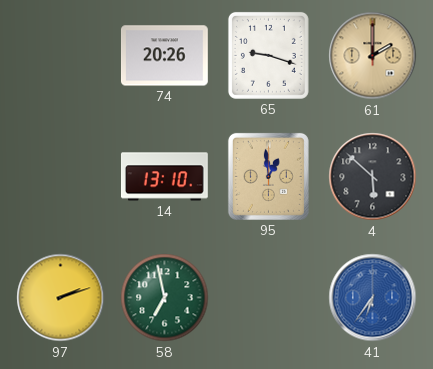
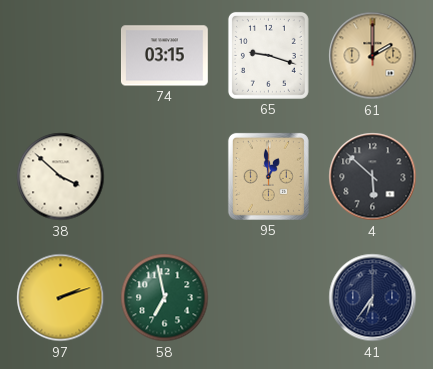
74: 20:26 -> 03:15
38: none -> 3:52
14: 13:10 -> none
41 dial: blue -> navy
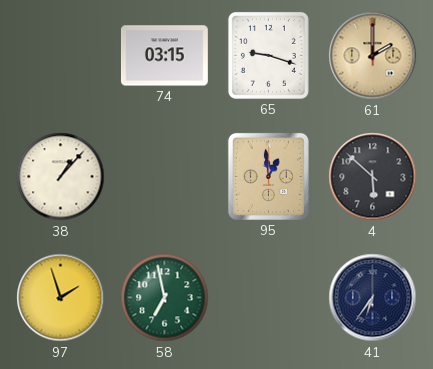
38: 3:52 -> 1:07
97: 2:12 -> 1:57
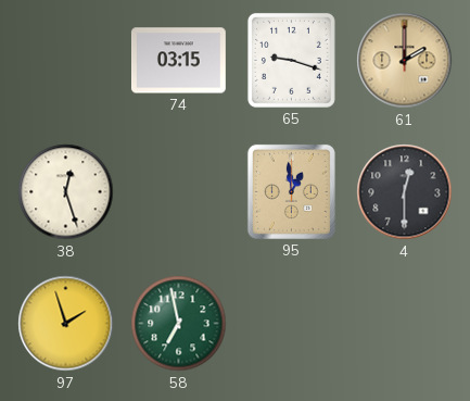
38: 1:07 -> 12:27
4: 5:52 -> 12:30
41: 6:36 -> none
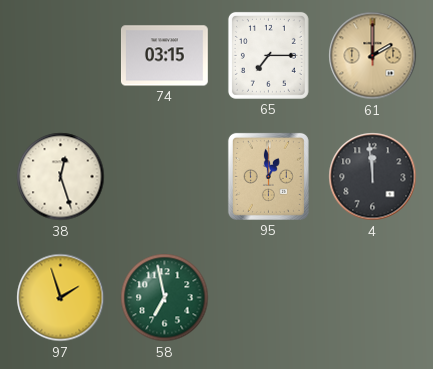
65: 9:18 -> 7:15
4: 12:30 -> 11:59
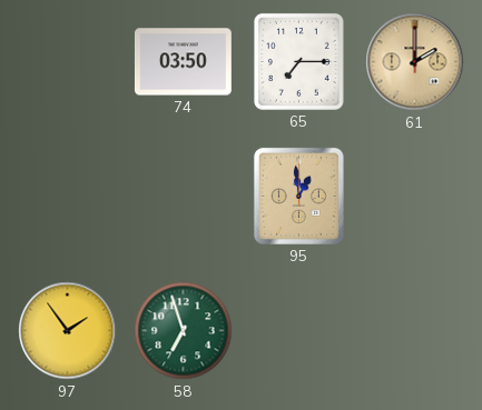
74: 03:15 -> 03:50
38: 12:27 -> none
4: 11:59 -> none
97: 1:57 -> 1:54
58: 6:58 -> 6:57
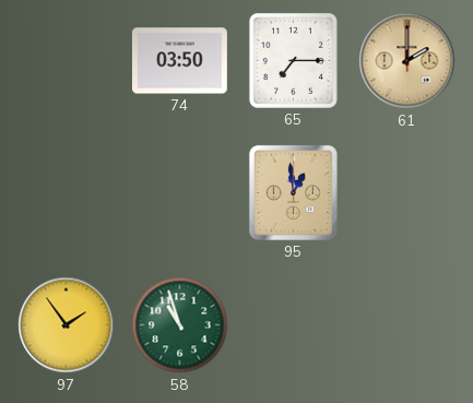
58: 6:57 -> 10:57
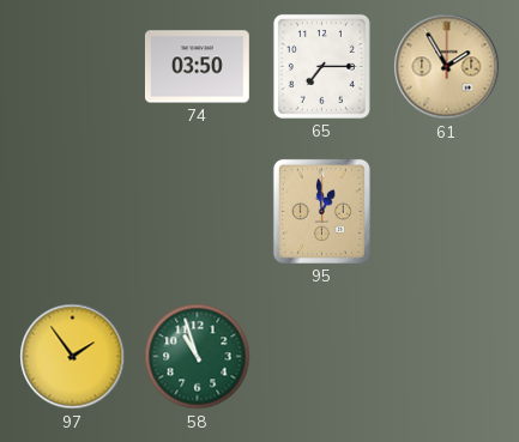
61: 2:00 -> 1:55
